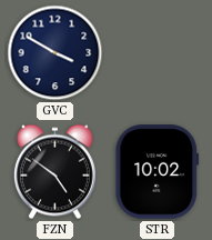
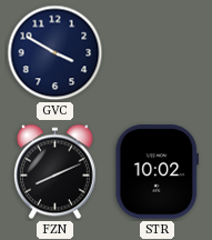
FZN: 4:51 -> 8:11
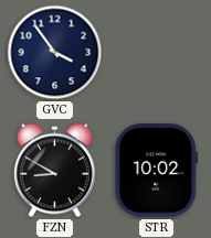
GVC: 3:50 -> 3:54
FZN: 8:11 -> 8:50
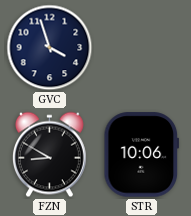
GVC: 3:54 -> 3:57
STR: 10:02 -> 10:06
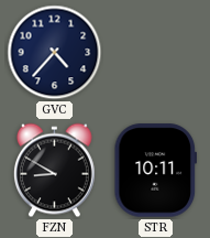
GVC: 3:57 -> 4:37
STR: 10:06 -> 10:11
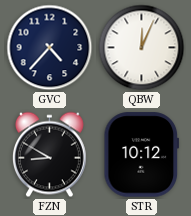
QBW: none -> 12:04
STR: 10:11 -> 10:12
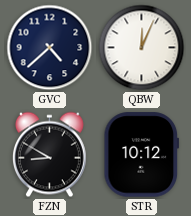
GVC: 4:37 -> 4:38
